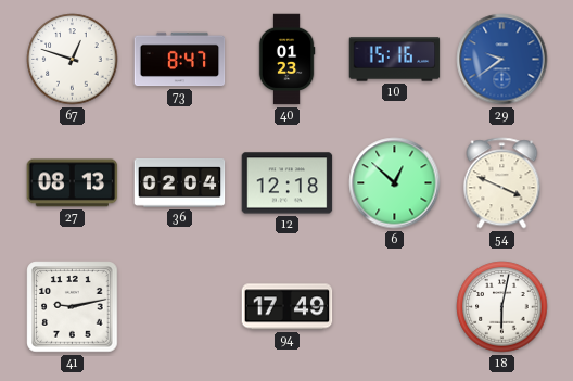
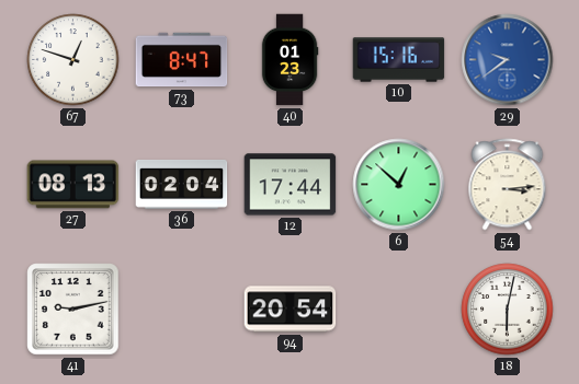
12: 12:18 -> 17:44
54: 3:49 -> 3:14
94: 17:49 -> 20:54
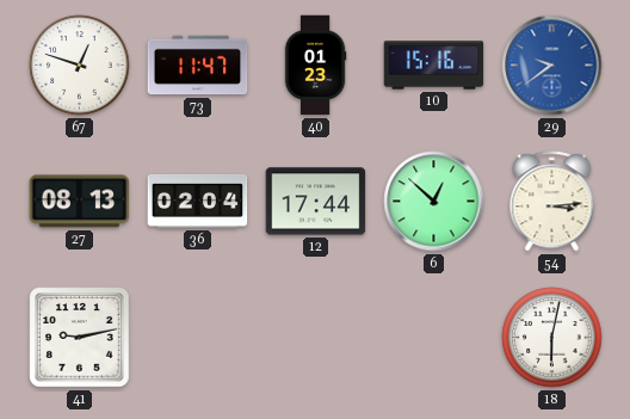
73: 8:47 -> 11:47
94: 20:54 -> none
